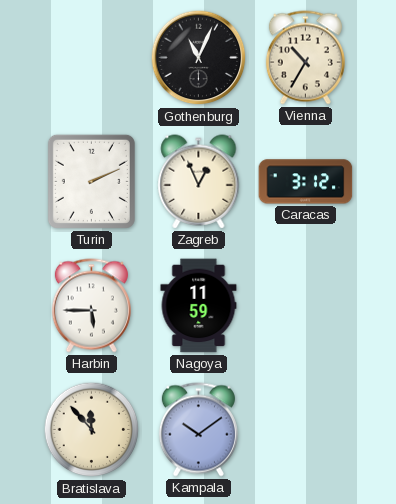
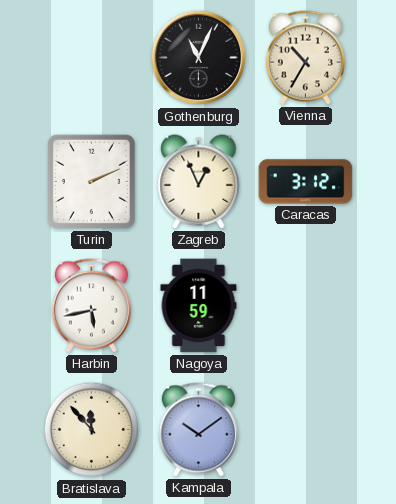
Harbin: 5:45 -> 5:43
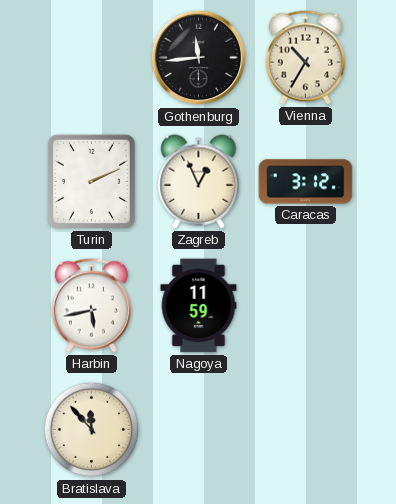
Gothenburg: 11:04 -> 11:44
Kampala: 10:09 -> none
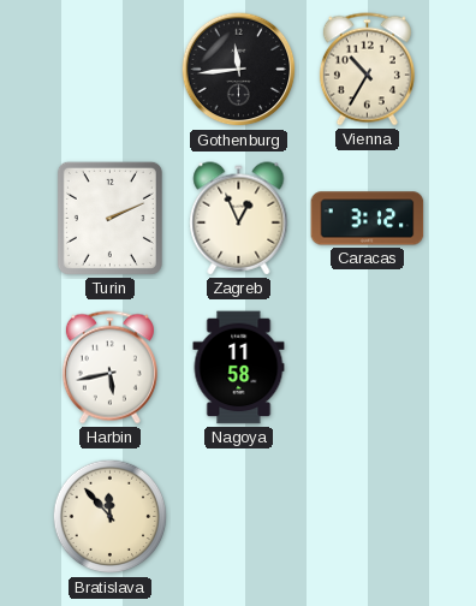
Nagoya: 11:59 -> 11:58
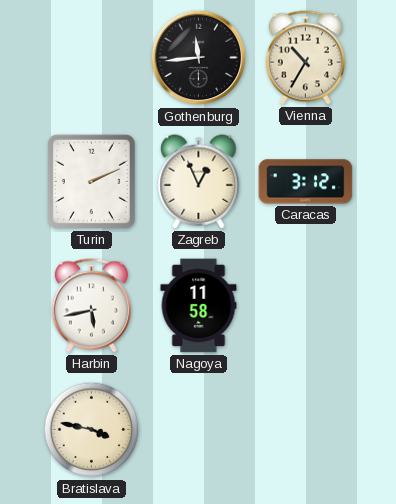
Bratislava: 11:53 -> 3:47
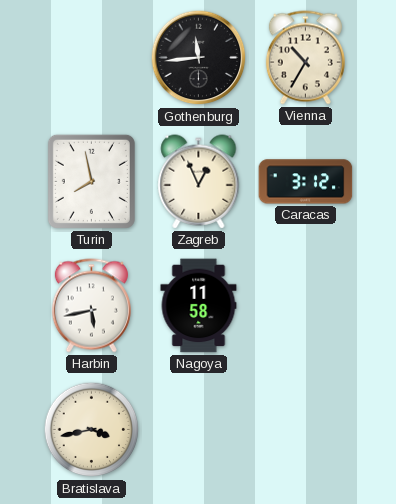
Turin: 2:11 -> 7:58
Bratislava: 3:47 -> 3:43
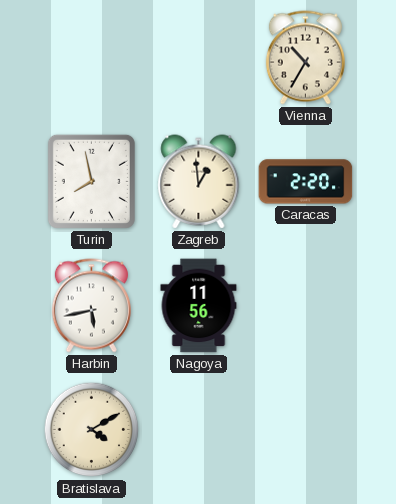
Gothenburg: 11:44 -> none
Zagreb: 12:56 -> 12:59
Caracas: 3:12 -> 2:20
Nagoya: 11:58 -> 11:56
Bratislava: 3:43 -> 4:10
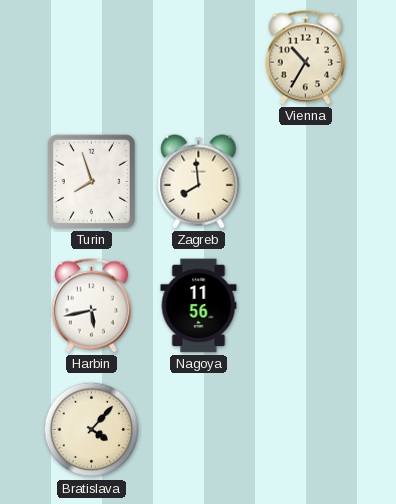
Turin: 7:58 -> 7:57
Zagreb: 12:59 -> 7:59
Caracas: 2:20 -> none
Bratislava: 4:10 -> 4:07
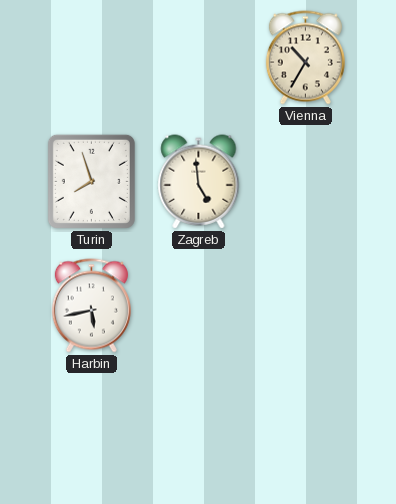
Zagreb: 7:59 -> 4:59
Nagoya: 11:56 -> none
Bratislava: 4:07 -> none
